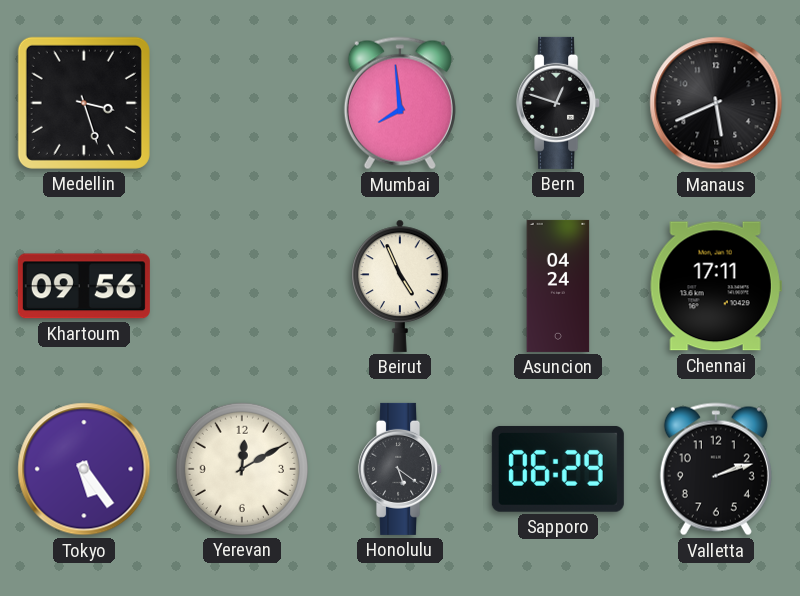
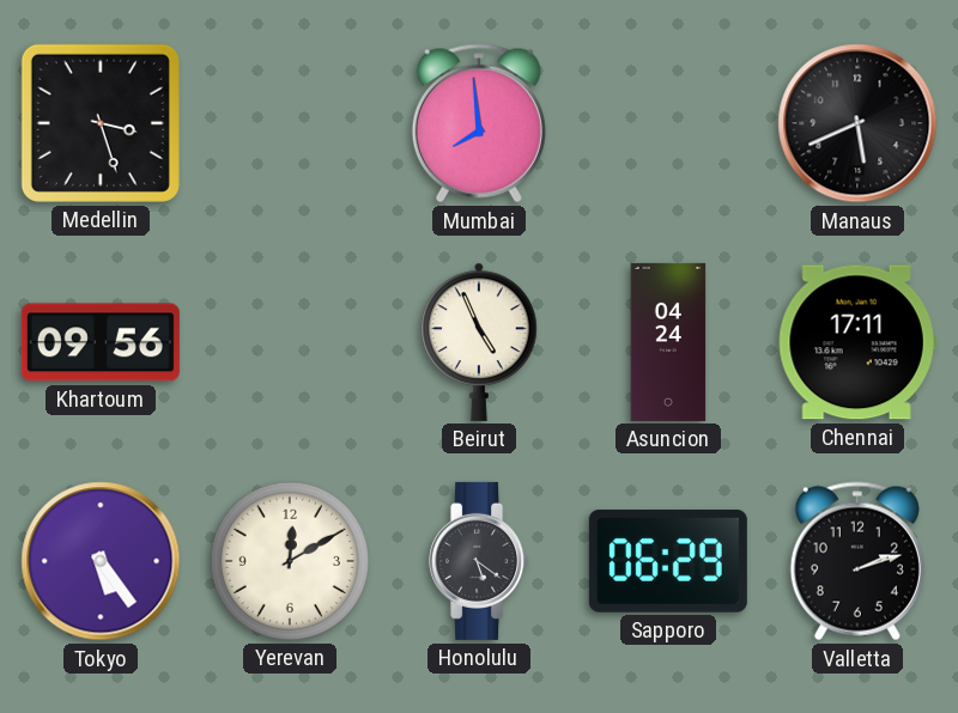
Bern: 12:48 -> none
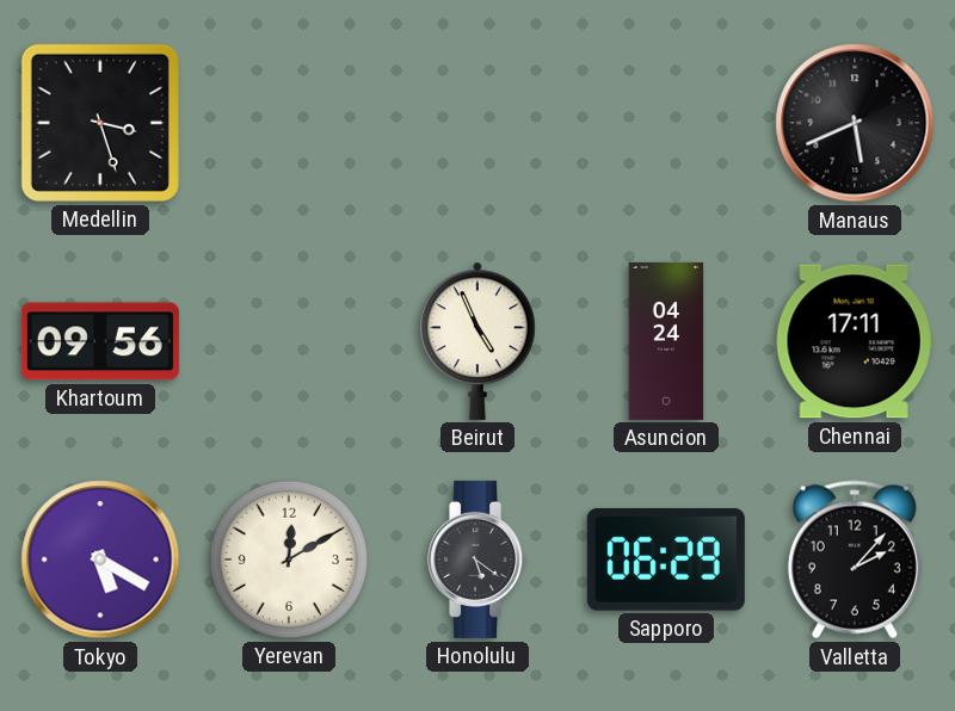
Mumbai: 7:59 -> none
Tokyo: 5:24 -> 5:20
Valletta: 2:12 -> 2:07
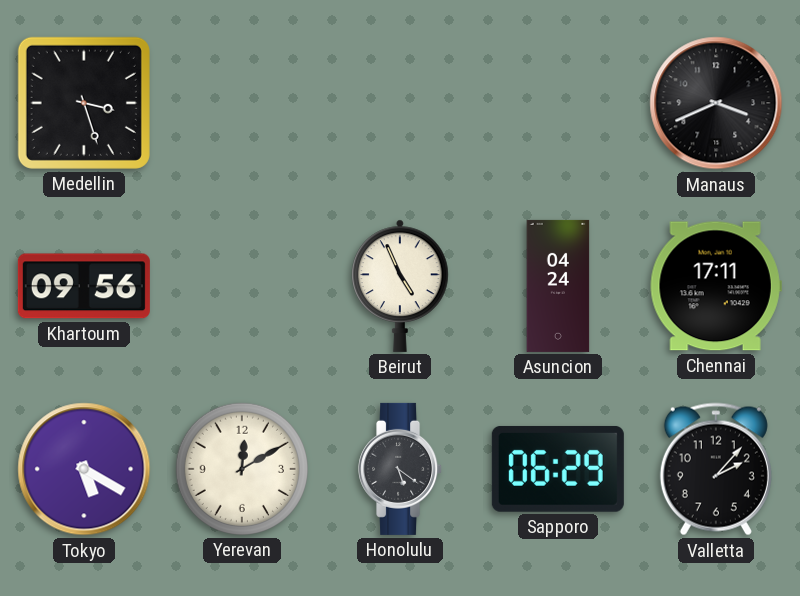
Manaus: 5:41 -> 3:41
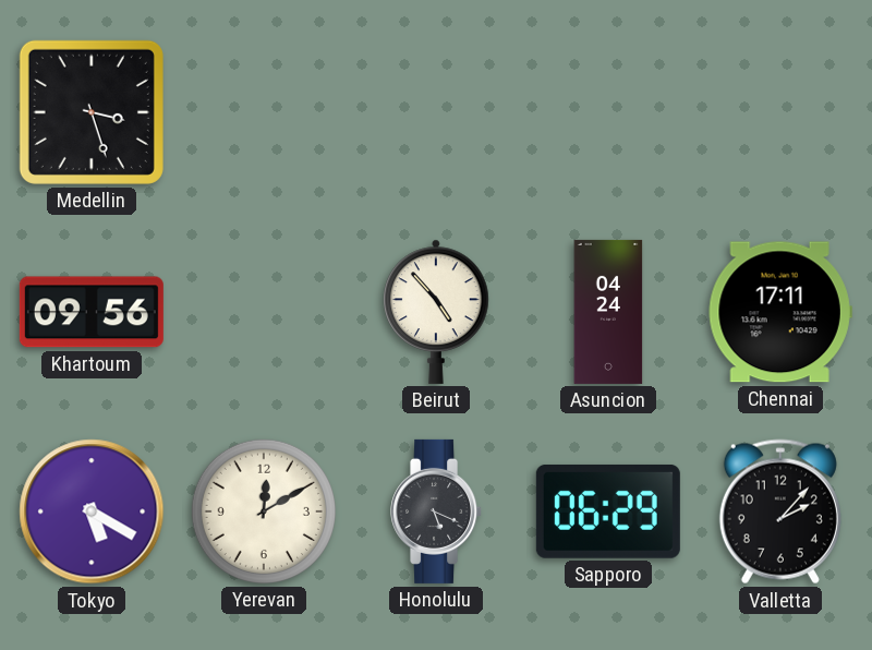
Manaus: 3:41 -> none
Beirut: 4:56 -> 4:53
Honolulu: 5:21 -> 5:19
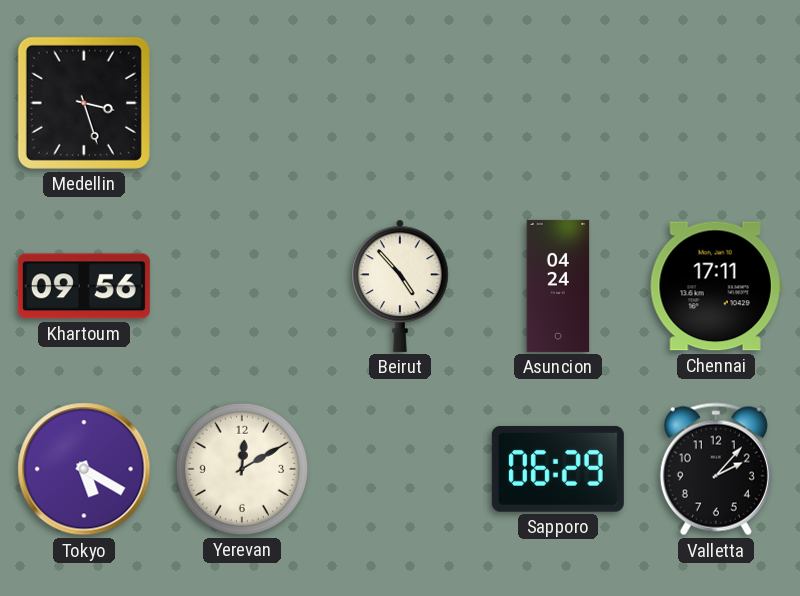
Honolulu: 5:19 -> none
